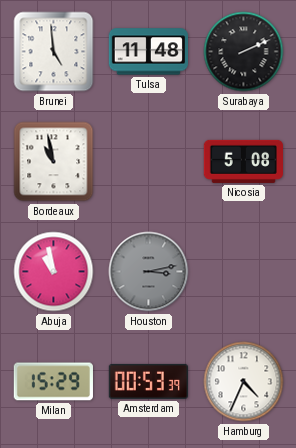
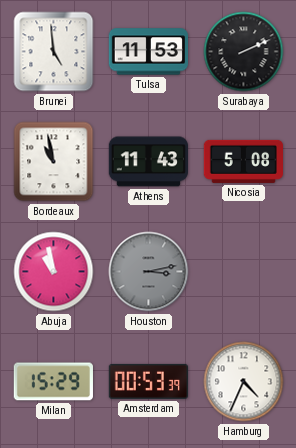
Tulsa: 11:48 -> 11:53
Athens: none -> 11:43
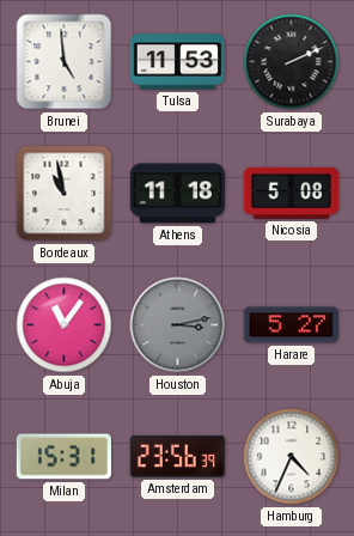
Athens: 11:43 -> 11:18
Abuja: 10:58 -> 11:06
Harare: none -> 5:27
Milan: 15:29 -> 15:31
Amsterdam: 00:53 -> 23:56
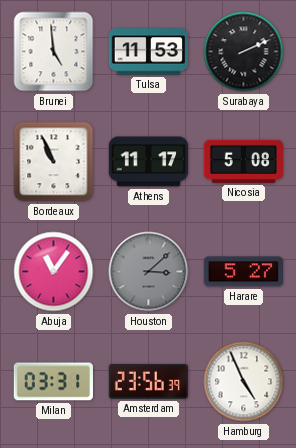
Bordeaux: 10:58 -> 10:56
Athens: 11:18 -> 11:17
Houston: 3:13 -> 3:08
Milan: 15:31 -> 03:31
Hamburg: 4:34 -> 4:56
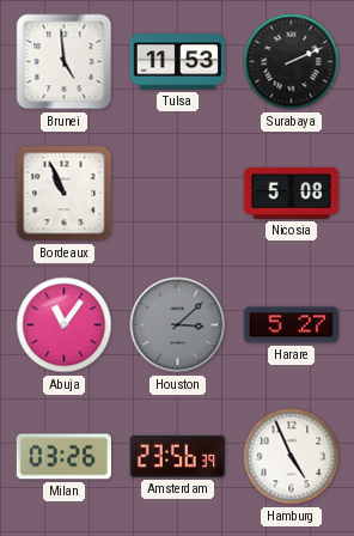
Athens: 11:17 -> none
Milan: 03:31 -> 03:26
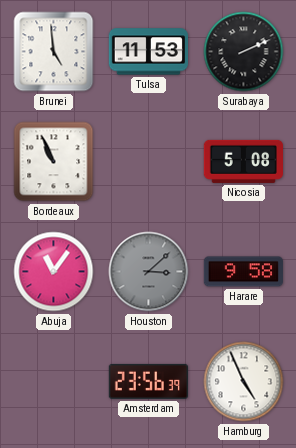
Harare: 5:27 -> 9:58
Milan: 03:26 -> none
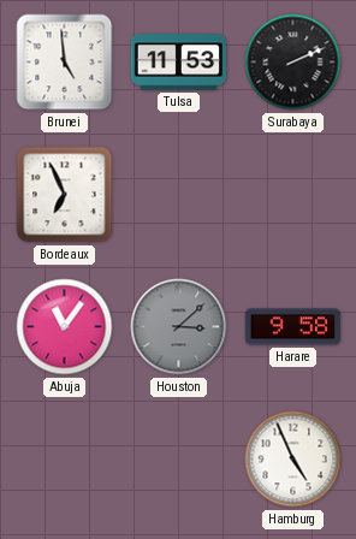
Bordeaux: 10:56 -> 6:56
Nicosia: 5:08 -> none
Amsterdam: 23:56 -> none
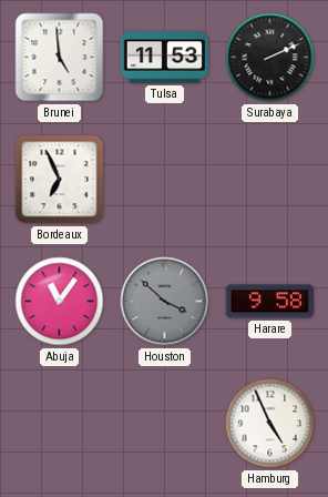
Houston: 3:08 -> 3:52
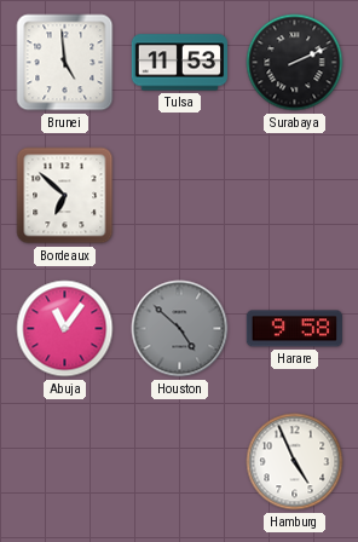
Bordeaux: 6:56 -> 6:52
Houston: 3:52 -> 4:52
